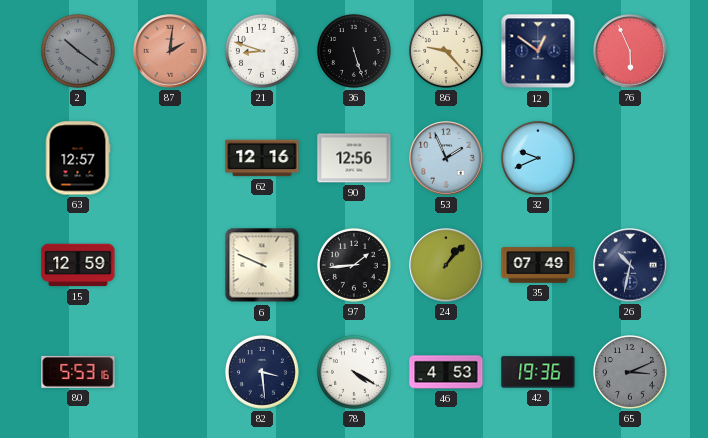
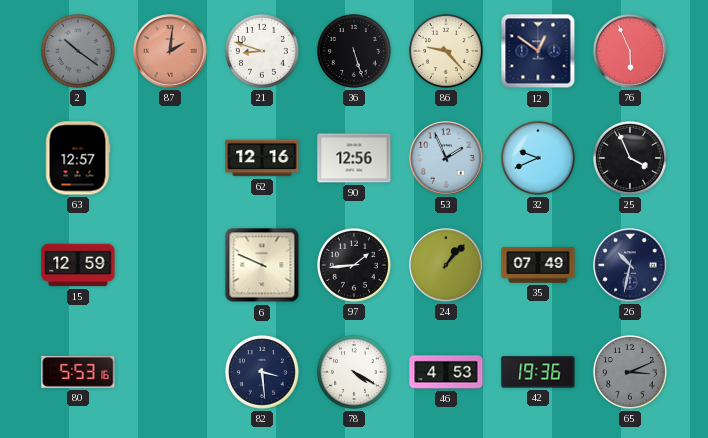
25: none -> 3:56
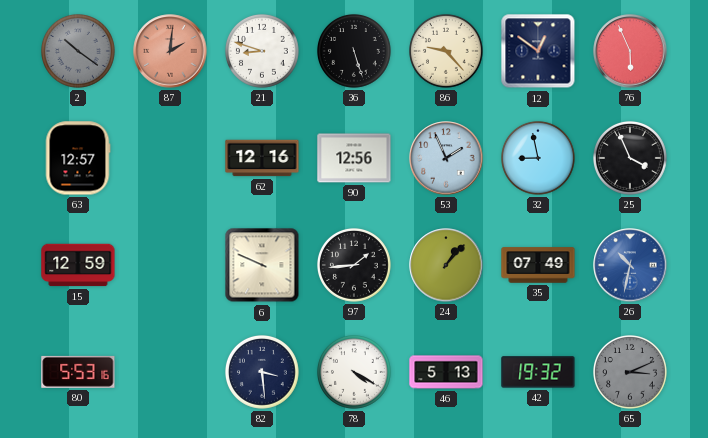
32: 9:41 -> 8:58
26 dial: navy -> blue
46: 4:53 -> 5:13
42: 19:36 -> 19:32
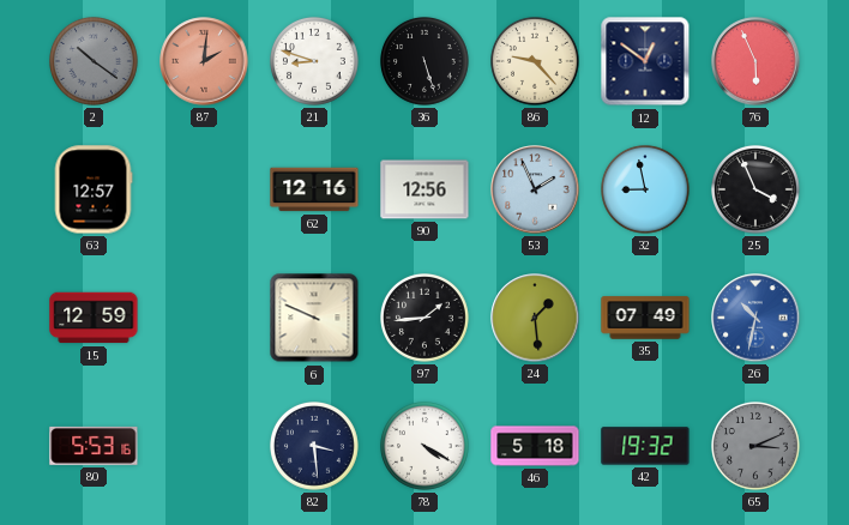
24: 1:07 -> 1:29
46: 5:13 -> 5:18
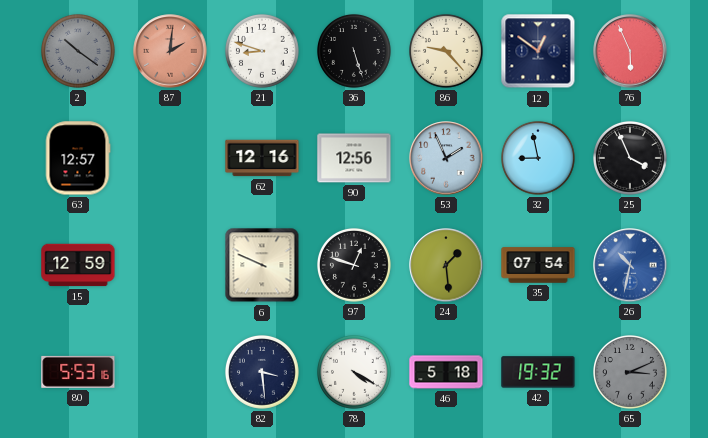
97: 1:44 -> 12:48
35: 07:49 -> 07:54
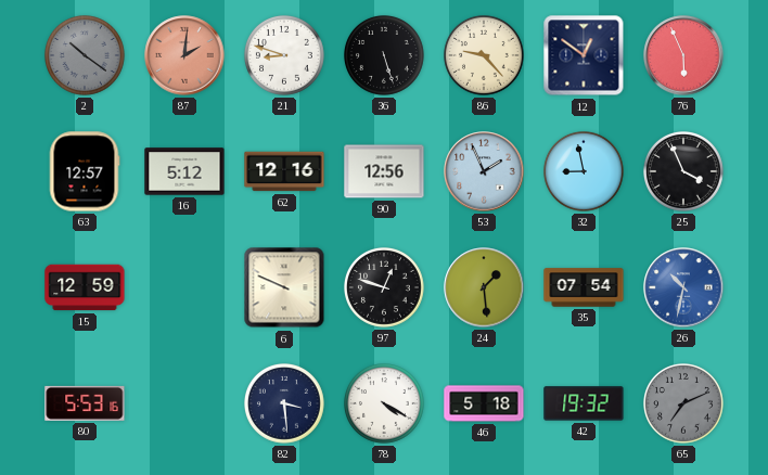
16: none -> 5:12
65: 3:11 -> 7:11
